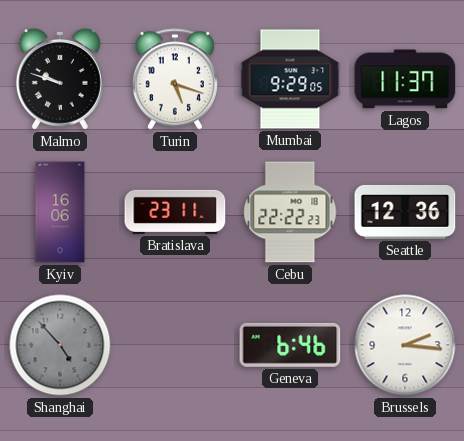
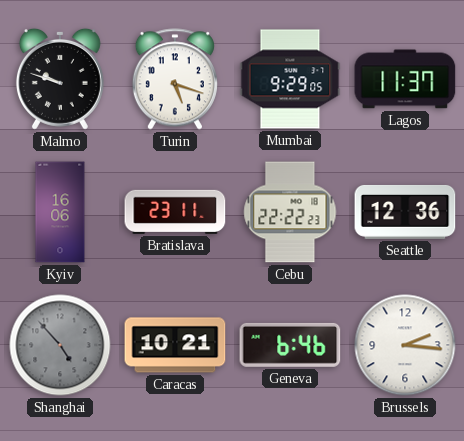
Caracas: none -> 10:21
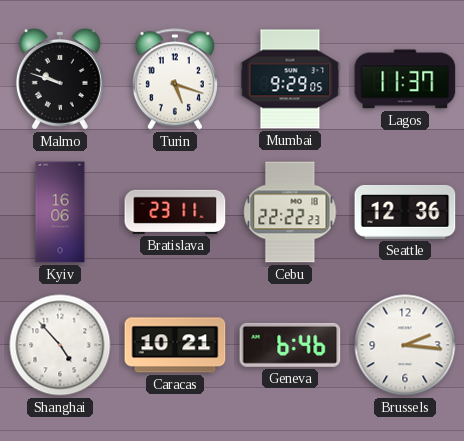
Shanghai dial: grey -> white
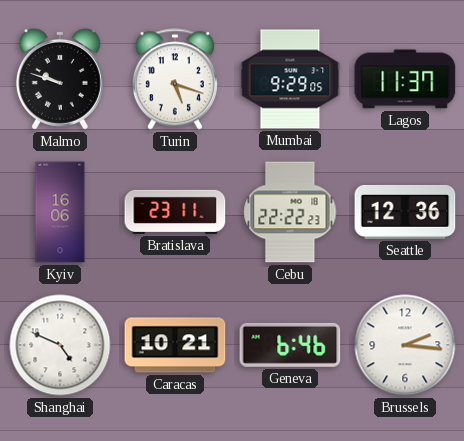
Shanghai: 4:53 -> 4:49
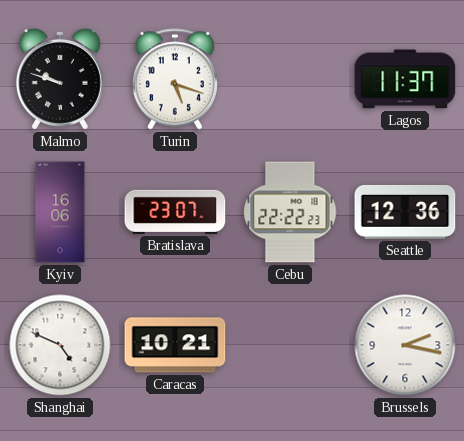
Mumbai: 9:29 -> none
Bratislava: 23:11 -> 23:07
Geneva: 6:46 -> none
Brussels: 2:16 -> 2:17
